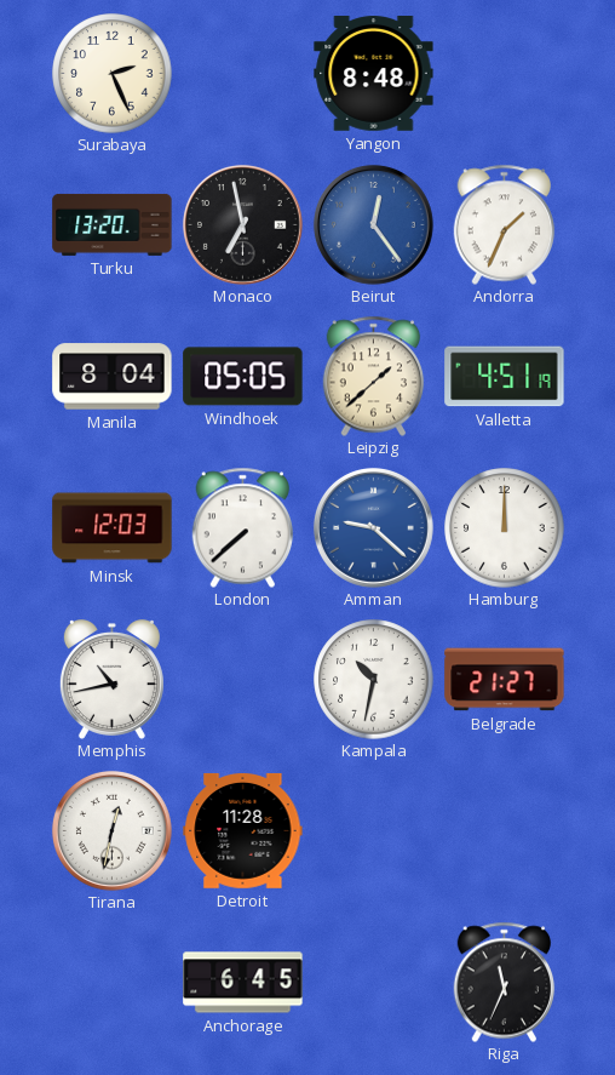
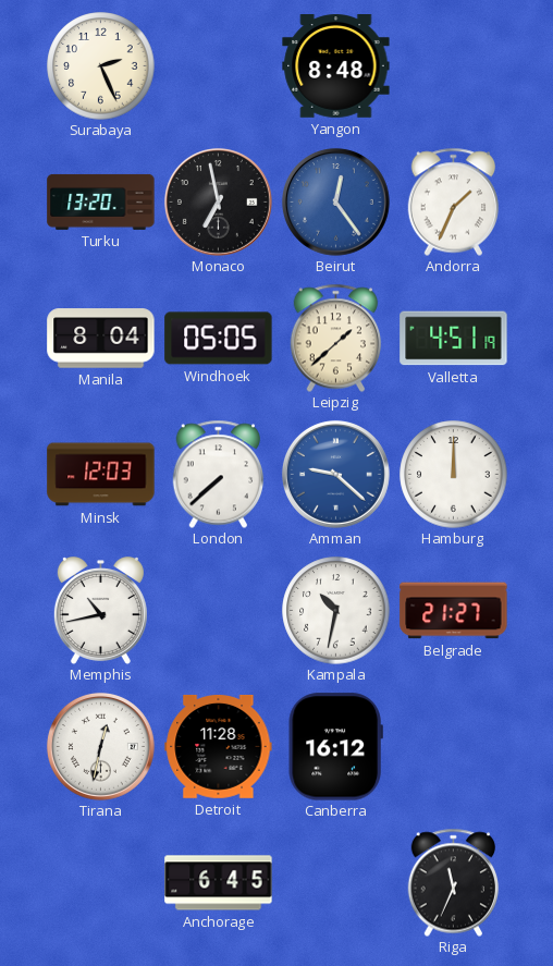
Canberra: none -> 16:12
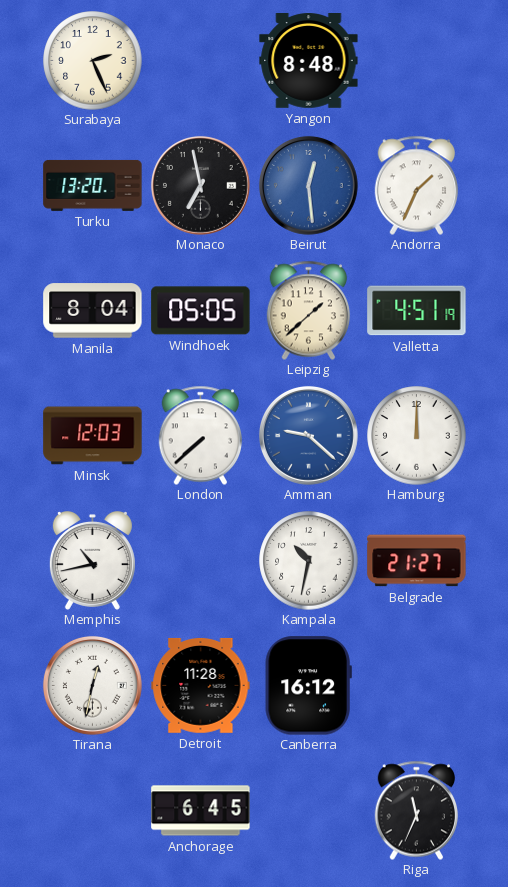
Beirut: 12:24 -> 12:29
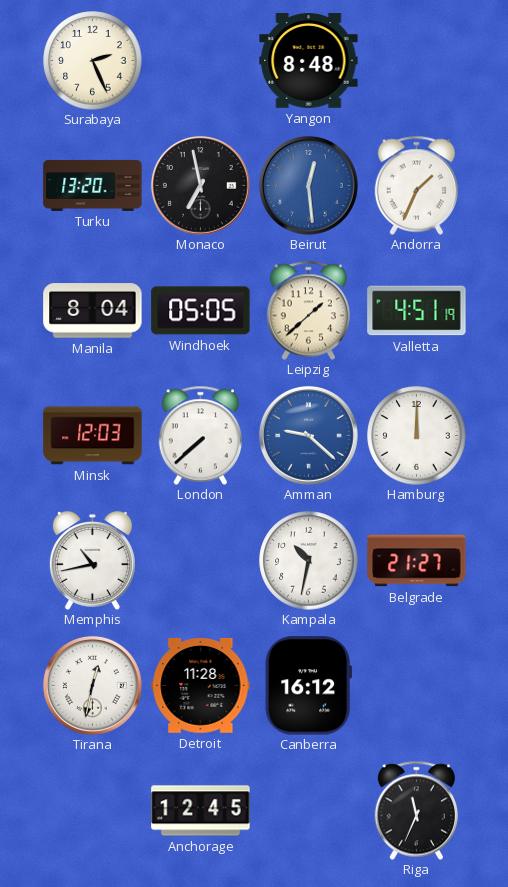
Anchorage: 6:45 -> 12:45
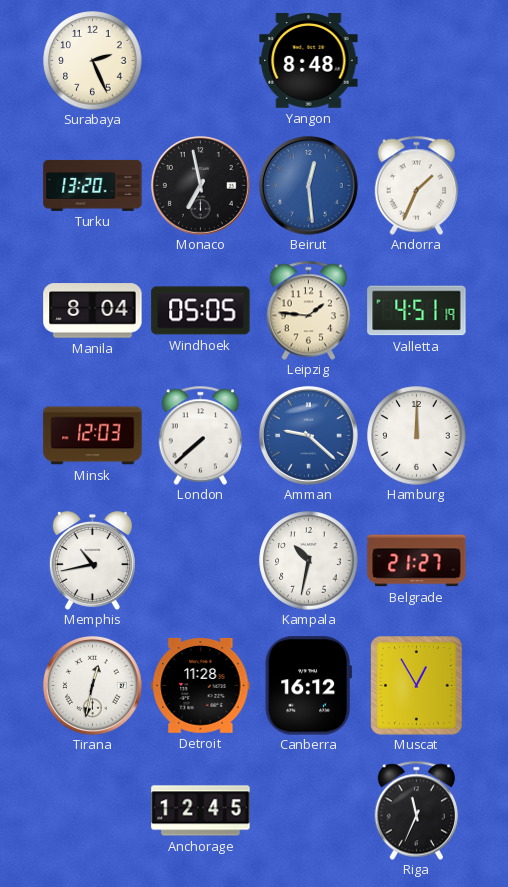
Leipzig: 1:38 -> 1:46
Muscat: none -> 12:55
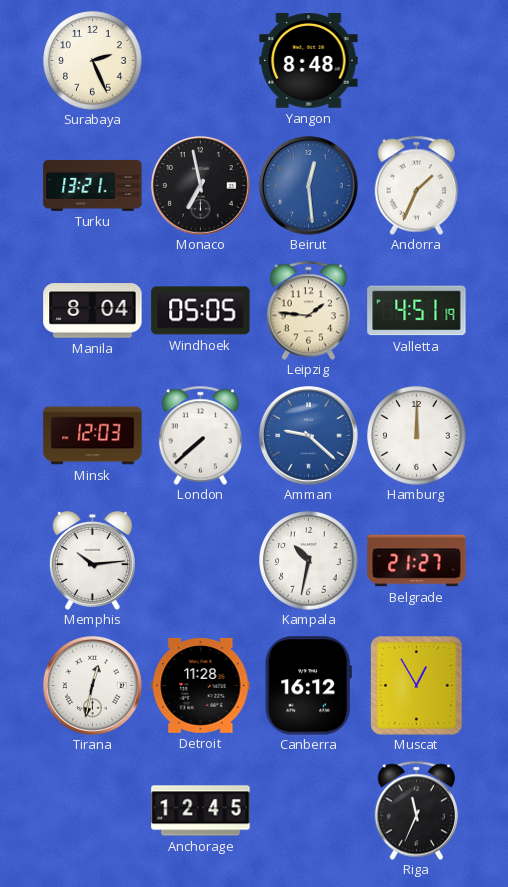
Turku: 13:20 -> 13:21
Memphis: 10:43 -> 10:14
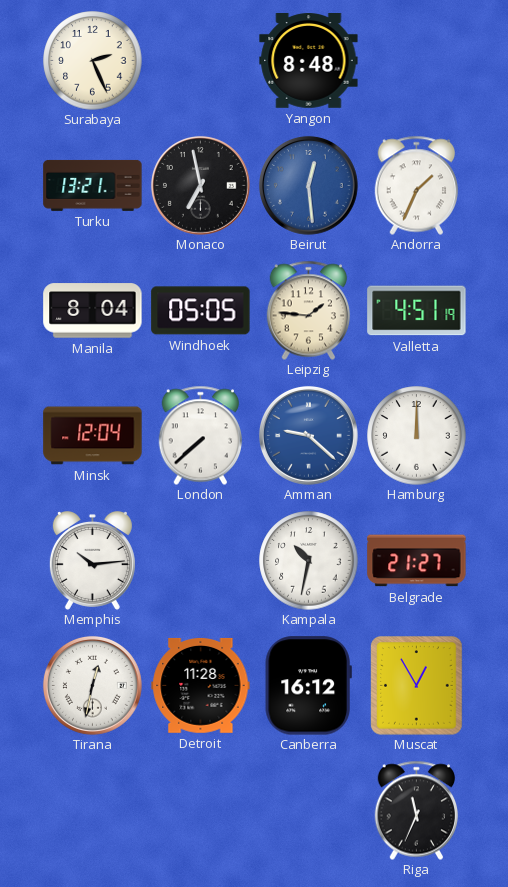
Minsk: 12:03 -> 12:04
Anchorage: 12:45 -> none
